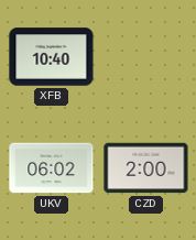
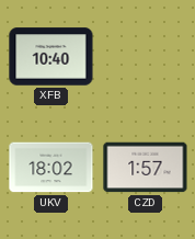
UKV: 06:02 -> 18:02
CZD: 2:00 -> 1:57
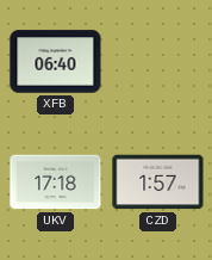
XFB: 10:40 -> 06:40
UKV: 18:02 -> 17:18
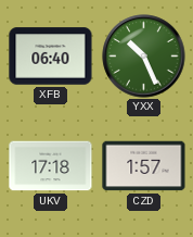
YXX: none -> 10:26
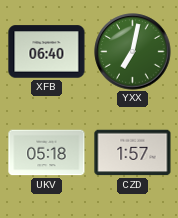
YXX: 10:26 -> 7:02
UKV: 17:18 -> 05:18
